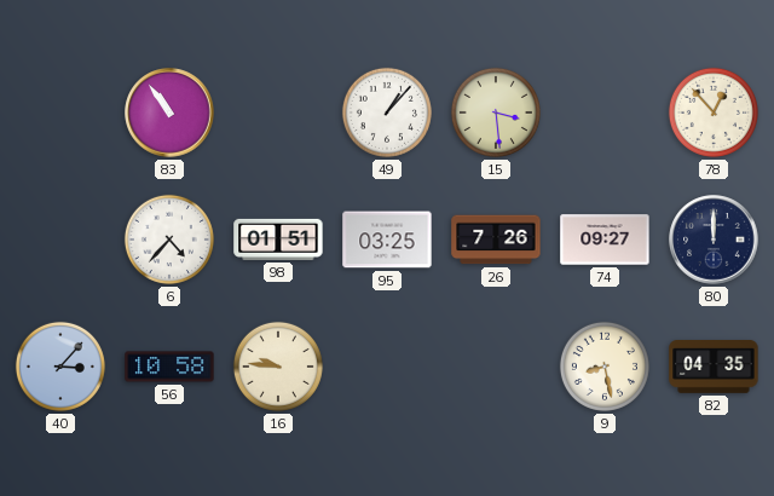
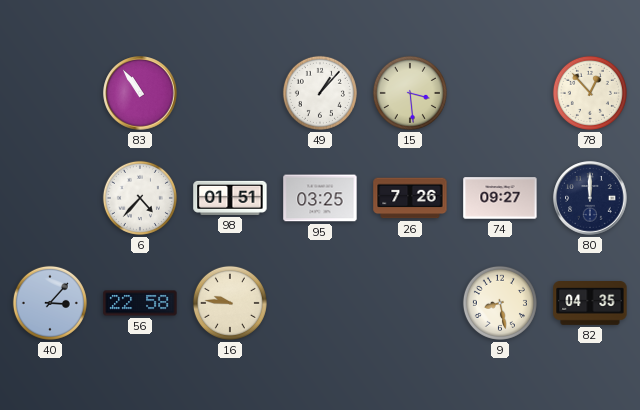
56: 10:58 -> 22:58
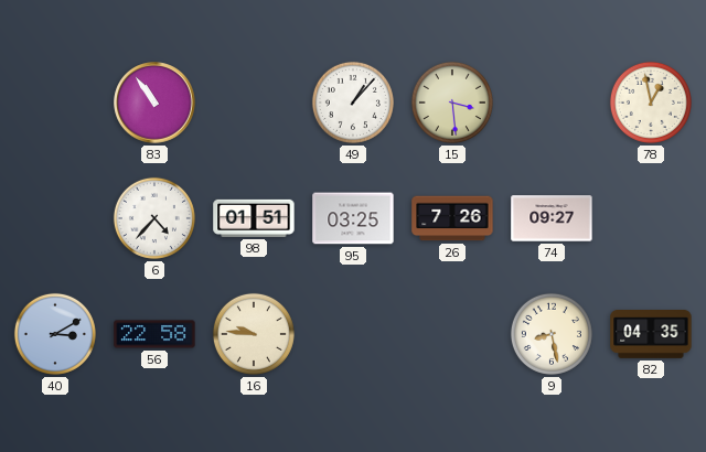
78: 12:53 -> 12:58
80: 12:00 -> none
40: 3:07 -> 3:10
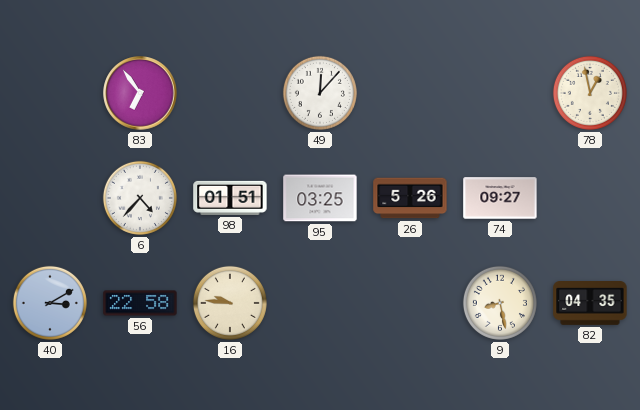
83: 10:54 -> 6:54
49: 1:07 -> 12:07
15: 3:29 -> none
26: 7:26 -> 5:26
